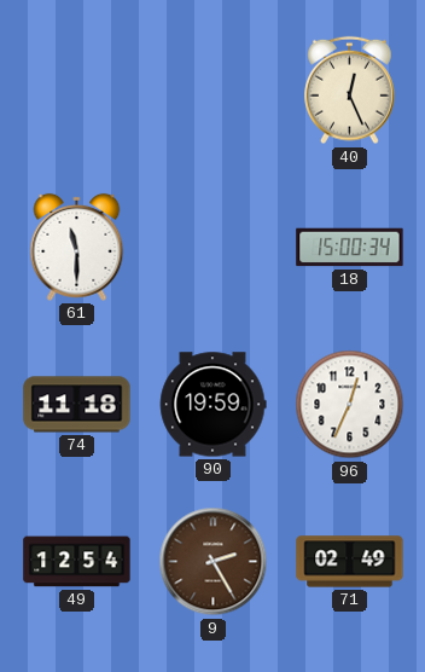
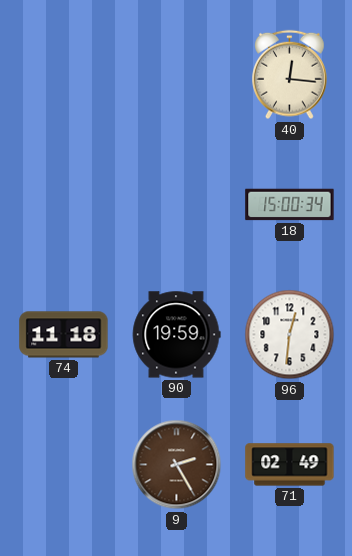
40: 12:26 -> 12:16
61: 11:30 -> none
96: 12:34 -> 12:31
49: 12:54 -> none
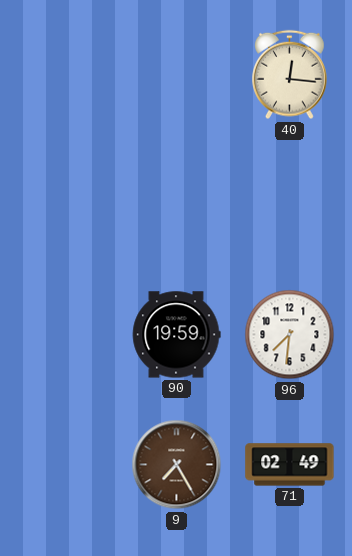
18: 15:00 -> none
74: 11:18 -> none
96: 12:31 -> 7:31
9: 2:25 -> 7:25
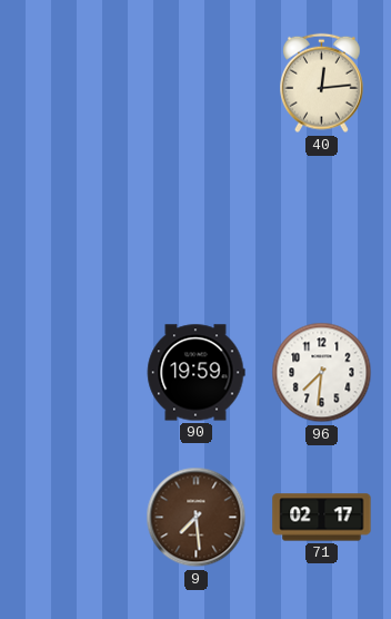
40: 12:16 -> 12:14
9: 7:25 -> 7:29
71: 02:49 -> 02:17
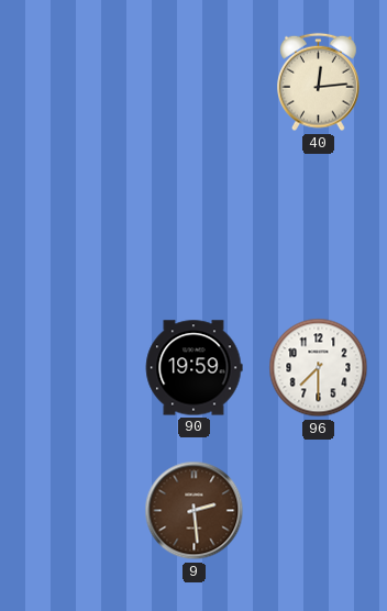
96: 7:31 -> 7:30
9: 7:29 -> 2:29
71: 02:17 -> none
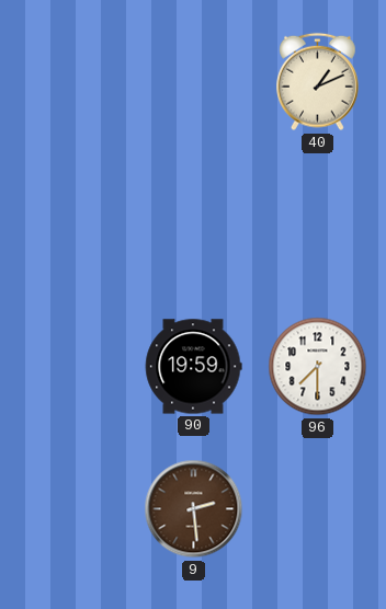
40: 12:14 -> 1:11
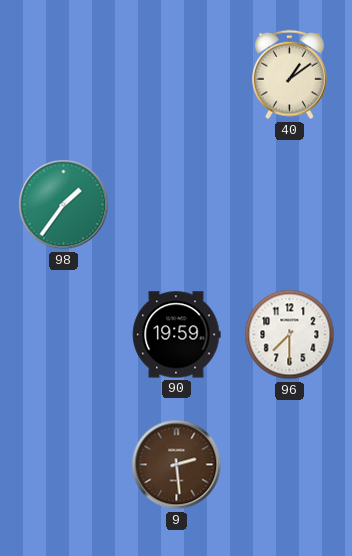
40: 1:11 -> 1:09
98: none -> 1:36
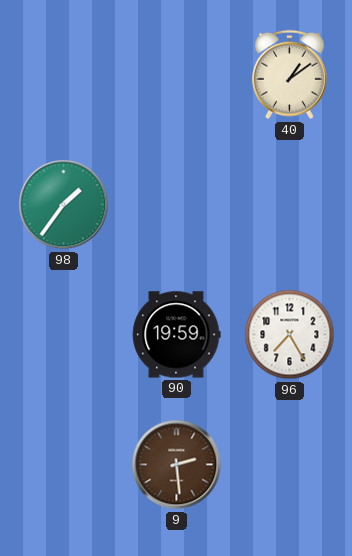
96: 7:30 -> 7:25
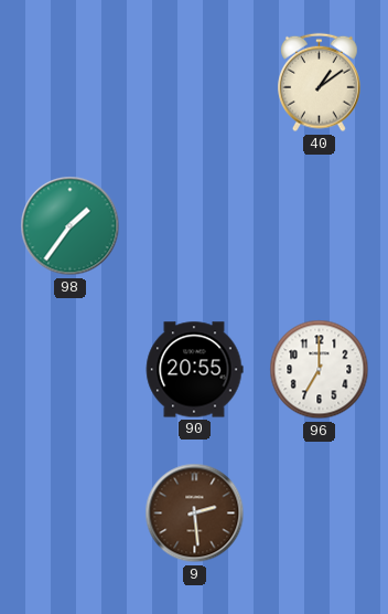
90: 19:59 -> 20:55
96: 7:25 -> 7:00
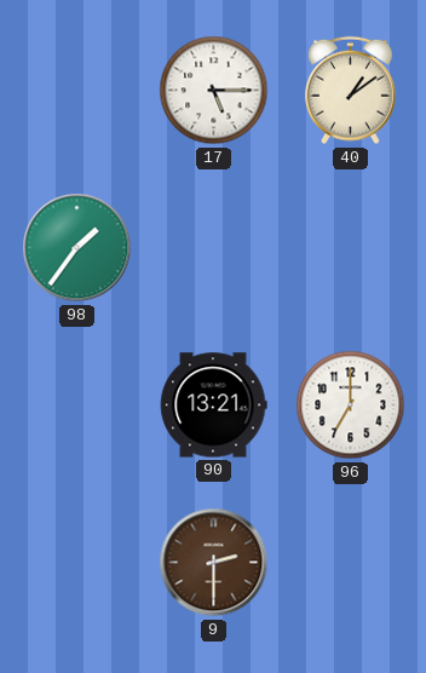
17: none -> 5:15
90: 20:55 -> 13:21
9: 2:29 -> 2:30
